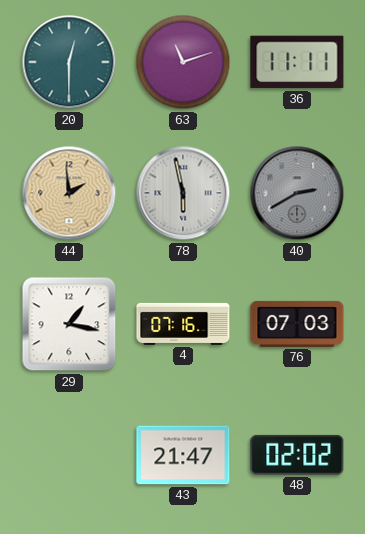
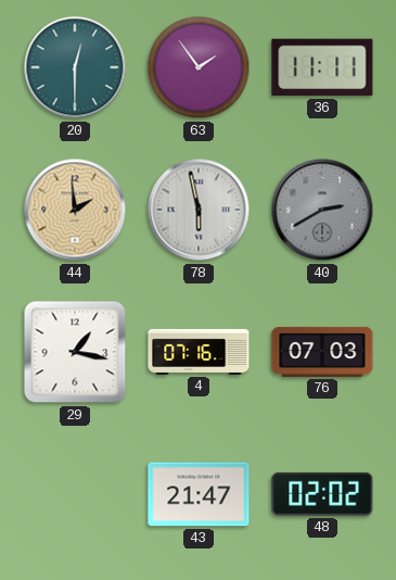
63: 11:12 -> 1:54
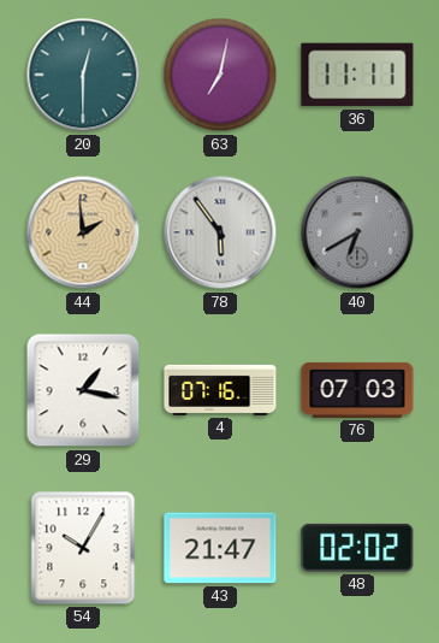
63: 1:54 -> 7:02
78: 5:58 -> 5:54
40: 2:40 -> 6:40
54: none -> 10:05
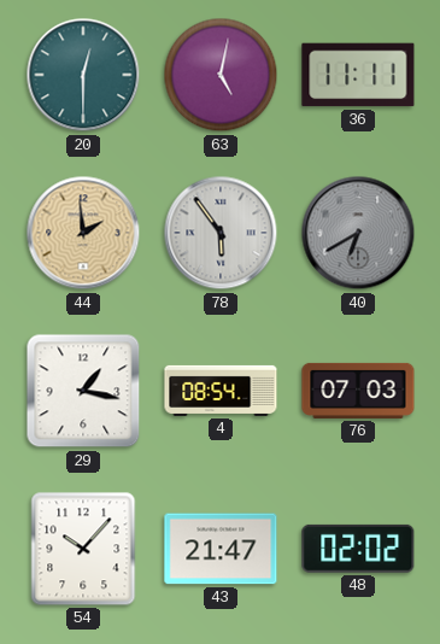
63: 7:02 -> 5:02
4: 07:16 -> 08:54
54: 10:05 -> 10:07
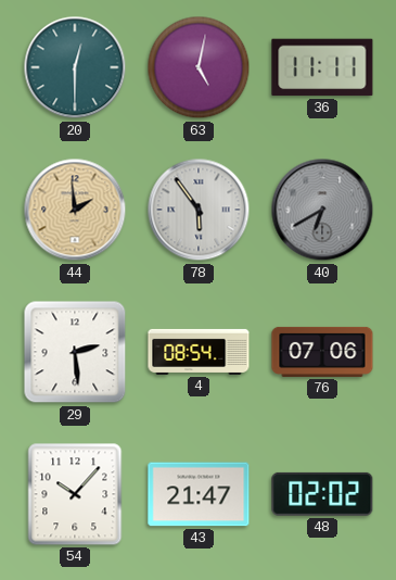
29: 1:17 -> 2:29
76: 07:03 -> 07:06
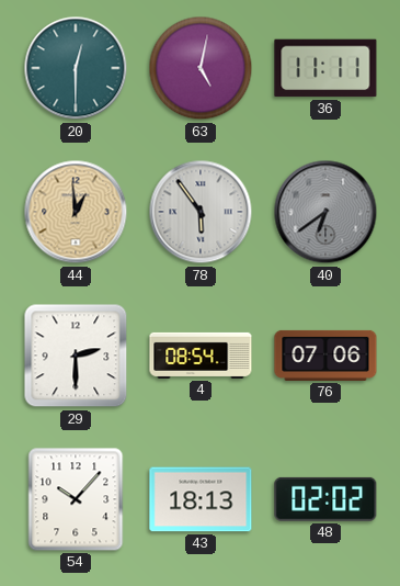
44: 1:59 -> 12:59
40: 6:40 -> 6:39
29: 2:29 -> 2:30
43: 21:47 -> 18:13
